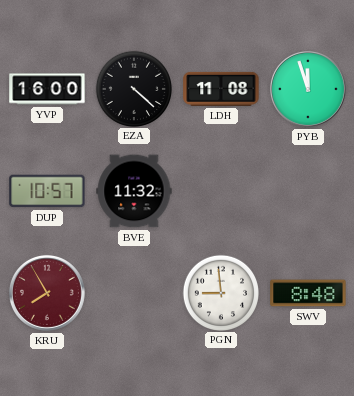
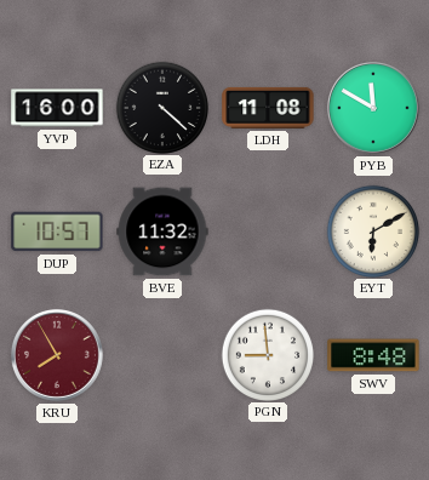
PYB: 11:57 -> 11:50
EYT: none -> 6:10
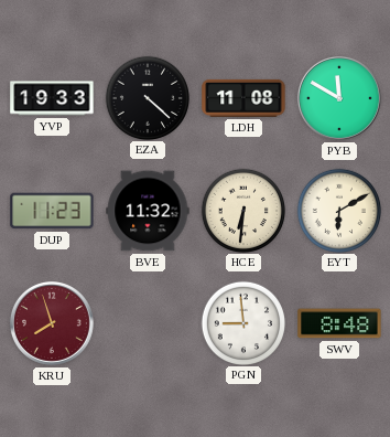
YVP: 16:00 -> 19:33
DUP: 10:57 -> 11:23
HCE: none -> 6:31
KRU: 7:55 -> 7:57
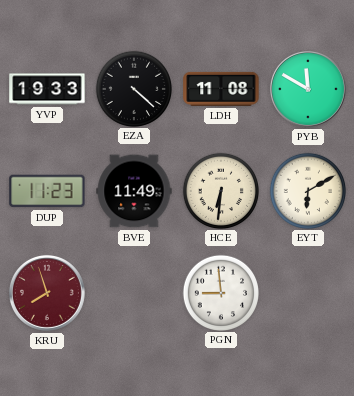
BVE: 11:32 -> 11:49
SWV: 8:48 -> none
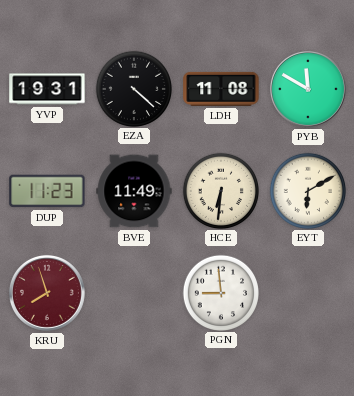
YVP: 19:33 -> 19:31
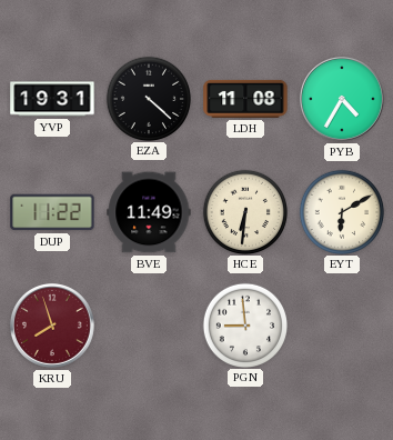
PYB: 11:50 -> 4:35
DUP: 11:23 -> 11:22
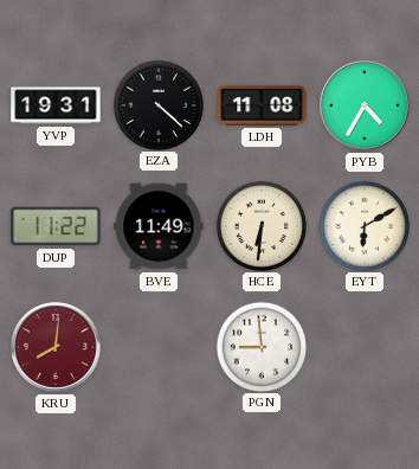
KRU: 7:57 -> 8:01
